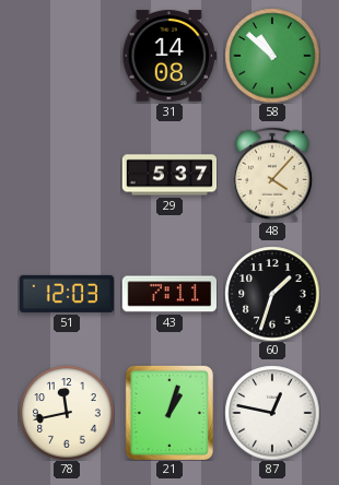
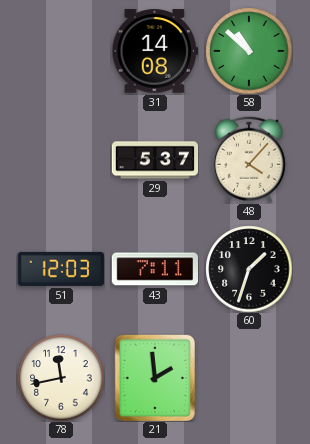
21: 1:03 -> 1:59
87: 12:47 -> none
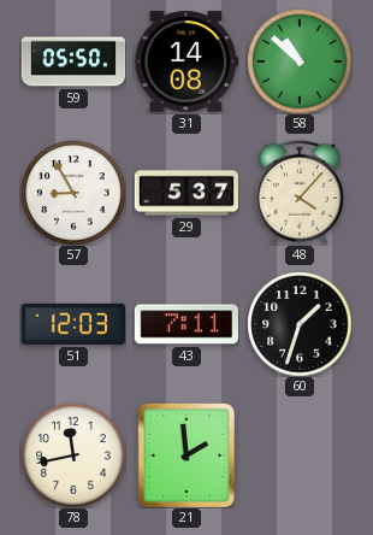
59: none -> 05:50
57: none -> 8:55
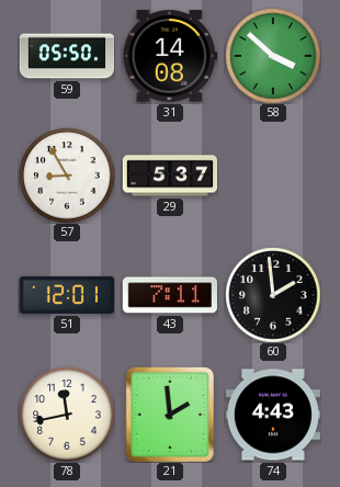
58: 10:52 -> 3:52
48: 4:07 -> none
51: 12:03 -> 12:01
60: 1:33 -> 1:59
74: none -> 4:43
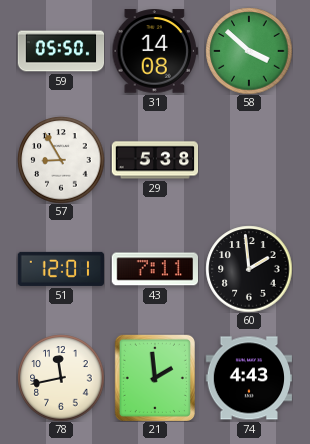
29: 5:37 -> 5:38
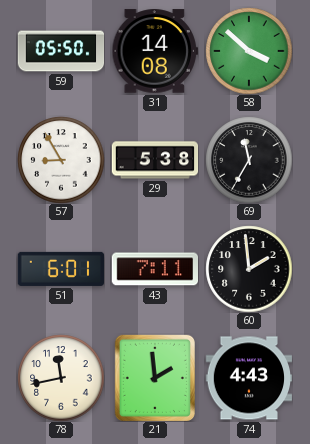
69: none -> 11:35
51: 12:01 -> 6:01
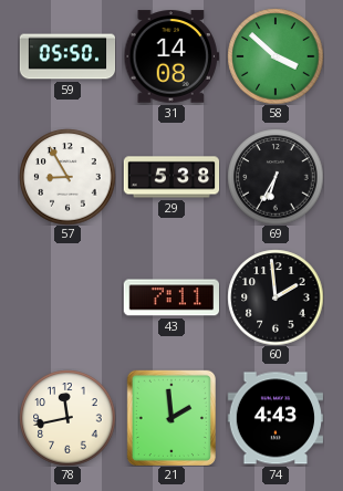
69: 11:35 -> 6:35
51: 6:01 -> none
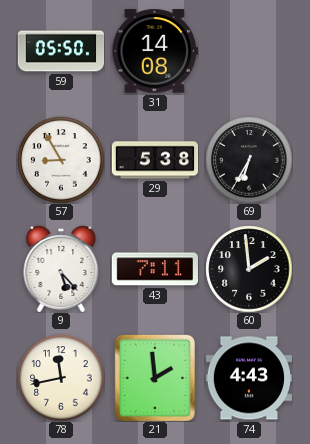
58: 3:52 -> none
9: none -> 5:23
